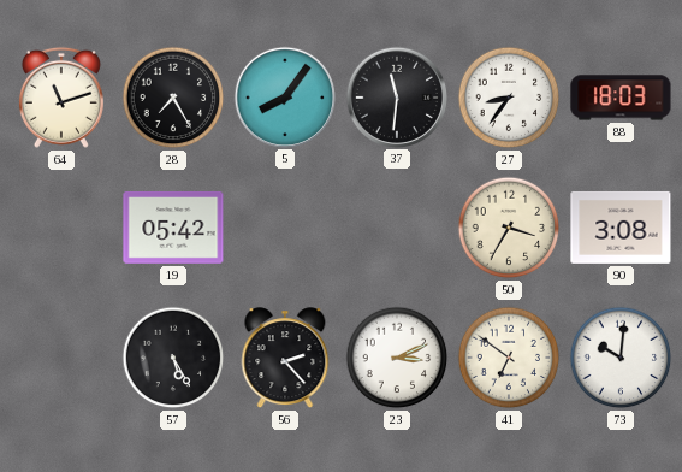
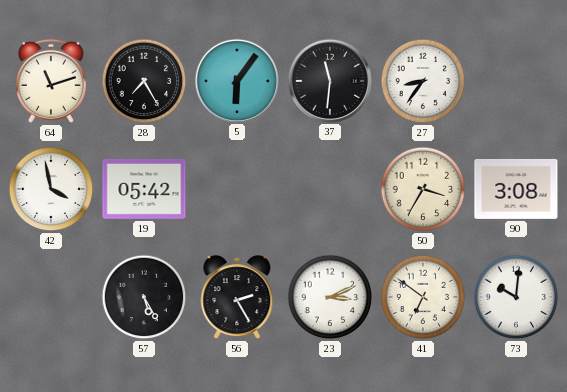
5: 8:06 -> 6:06
88: 18:03 -> none
42: none -> 3:58
56: 2:23 -> 2:25
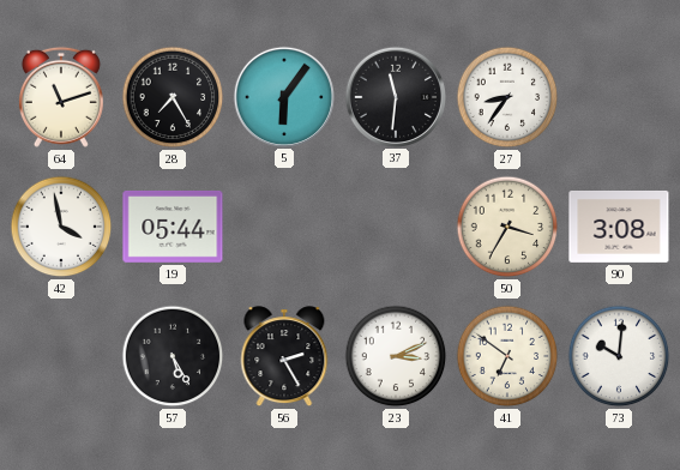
19: 05:42 -> 05:44
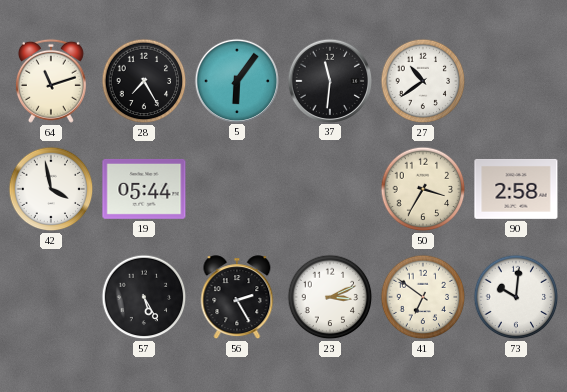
27: 8:36 -> 10:39
90: 3:08 -> 2:58
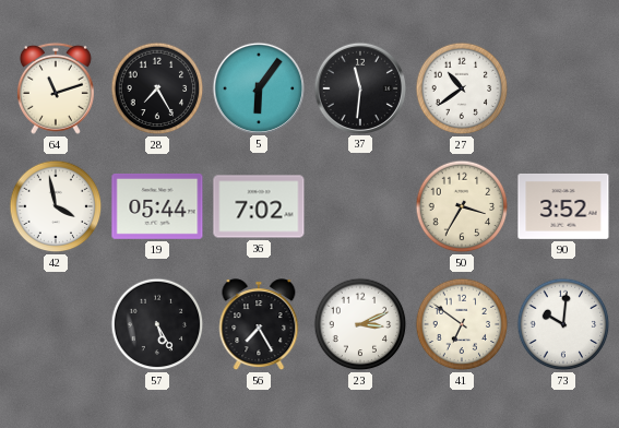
36: none -> 7:02
90: 2:58 -> 3:52
56: 2:25 -> 7:25
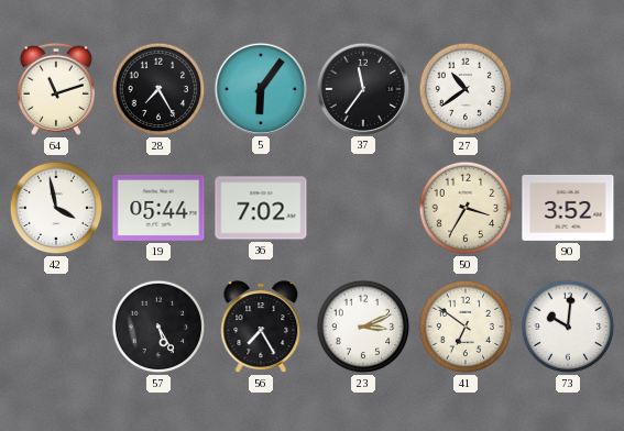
37: 11:31 -> 11:36
